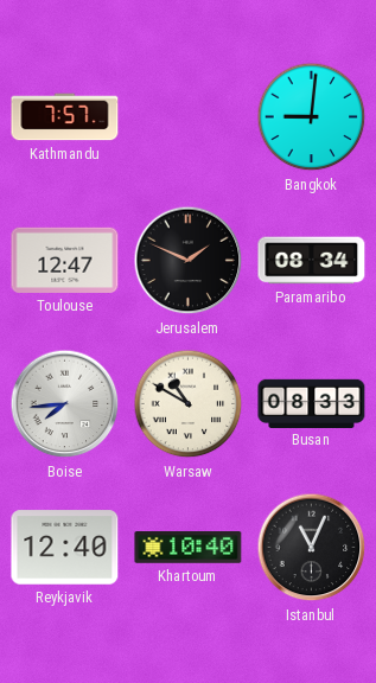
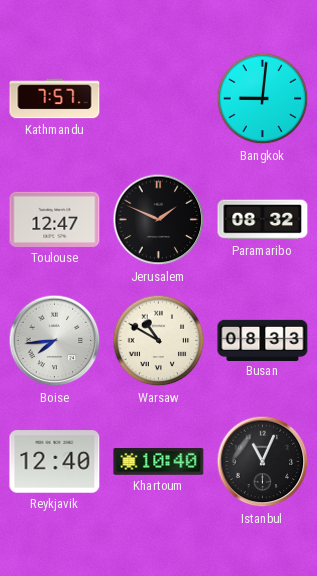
Paramaribo: 08:34 -> 08:32
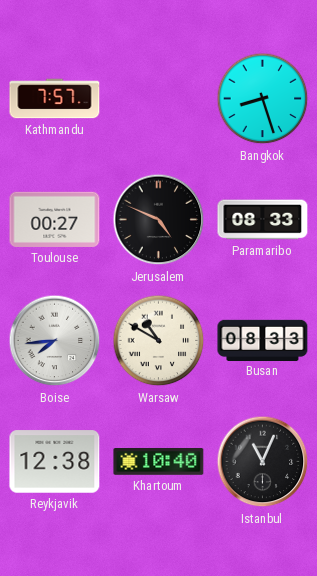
Bangkok: 9:01 -> 8:27
Toulouse: 12:47 -> 00:27
Jerusalem: 1:49 -> 4:49
Paramaribo: 08:32 -> 08:33
Reykjavik: 12:40 -> 12:38
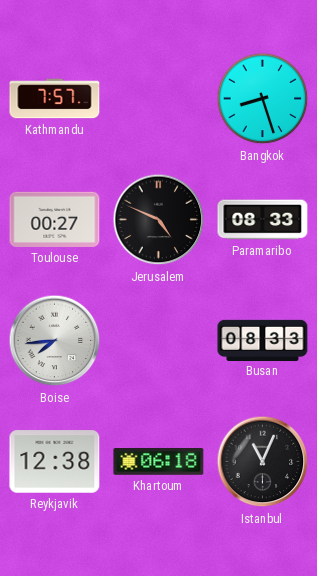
Warsaw: 10:50 -> none
Khartoum: 10:40 -> 06:18
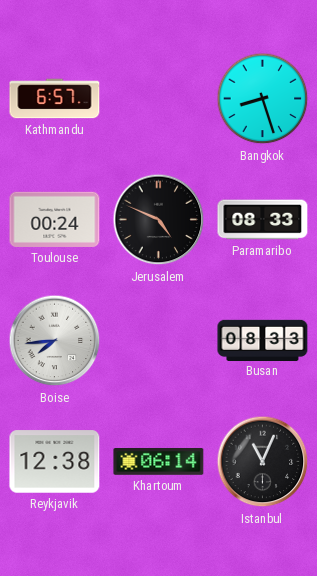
Kathmandu: 7:57 -> 6:57
Toulouse: 00:27 -> 00:24
Khartoum: 06:18 -> 06:14
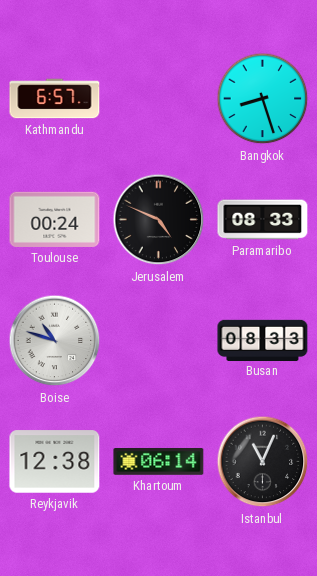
Boise: 7:44 -> 10:48
